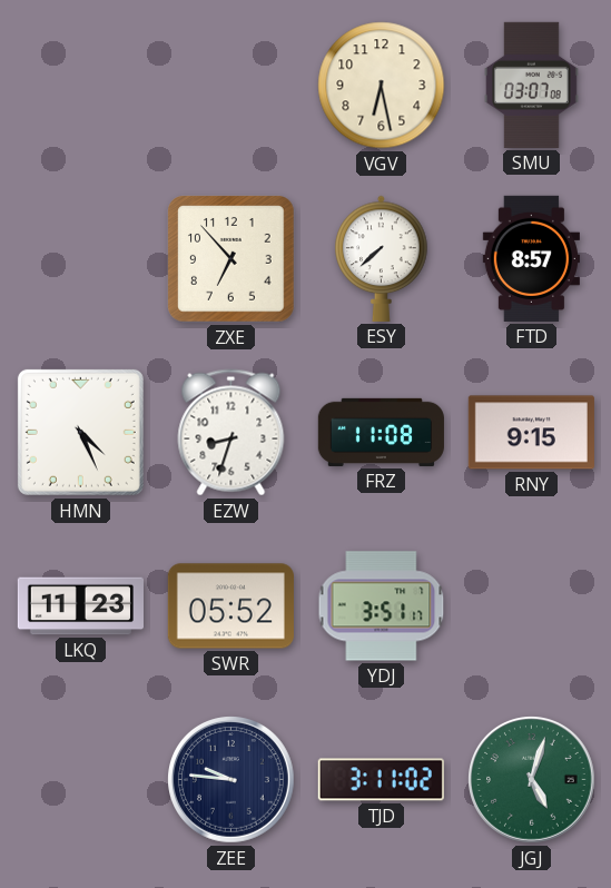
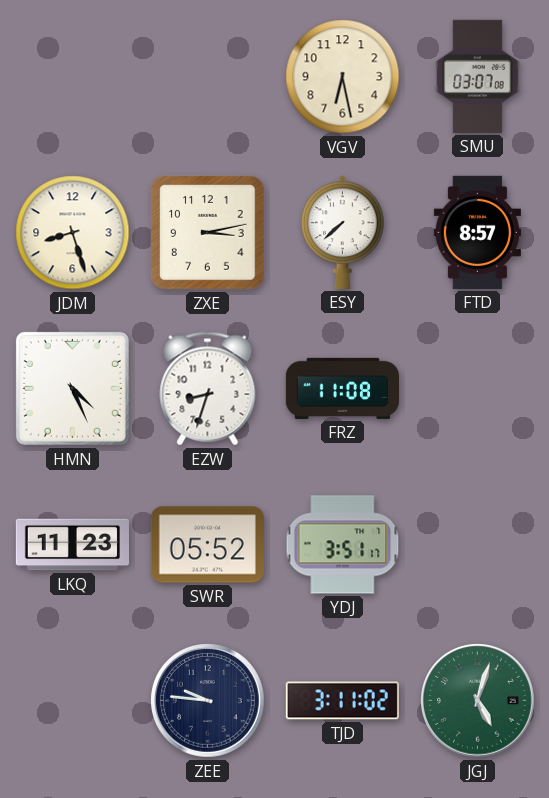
JDM: none -> 8:27
ZXE: 6:53 -> 3:13
RNY: 9:15 -> none
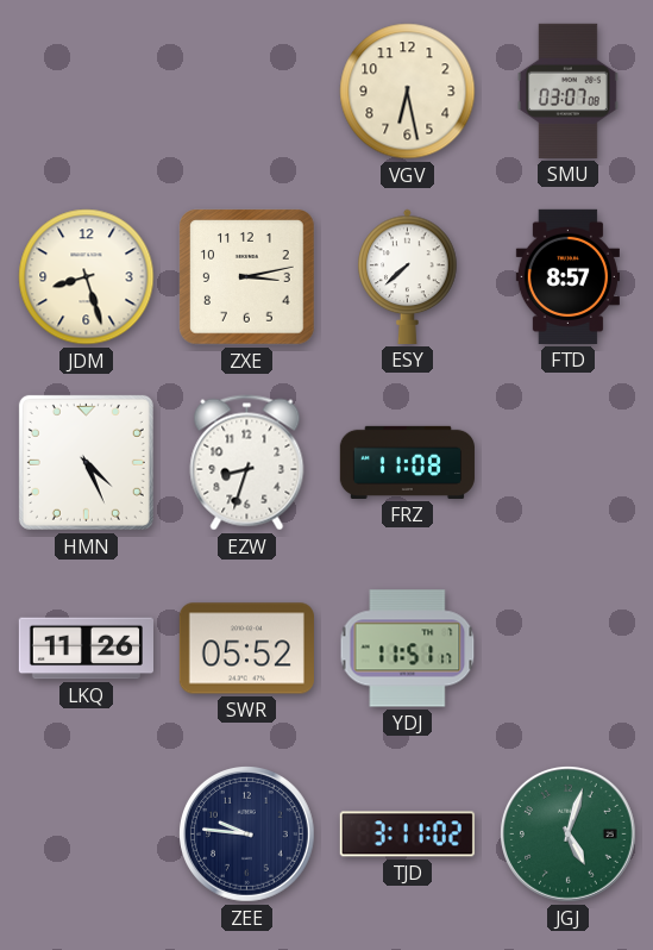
LKQ: 11:23 -> 11:26
YDJ: 3:51 -> 11:51
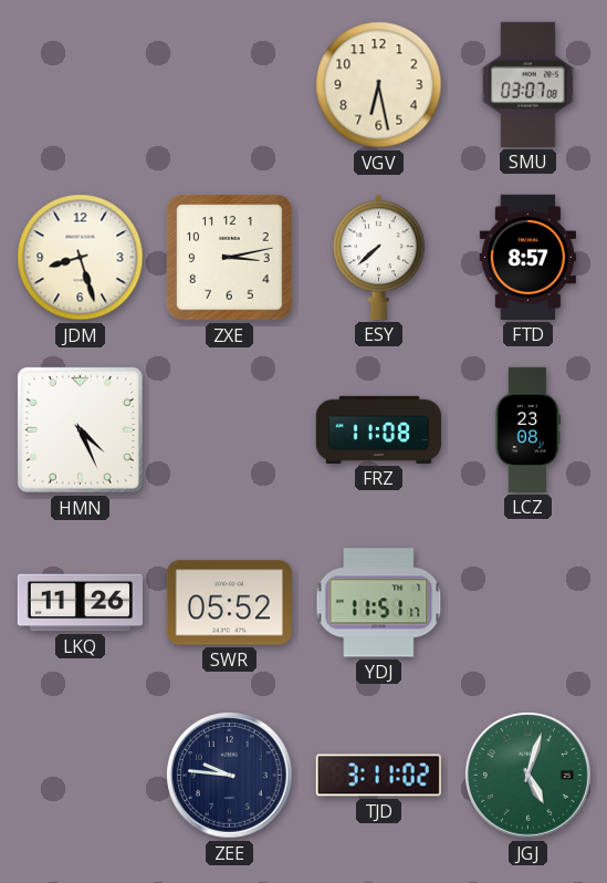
EZW: 8:33 -> none
LCZ: none -> 23:08
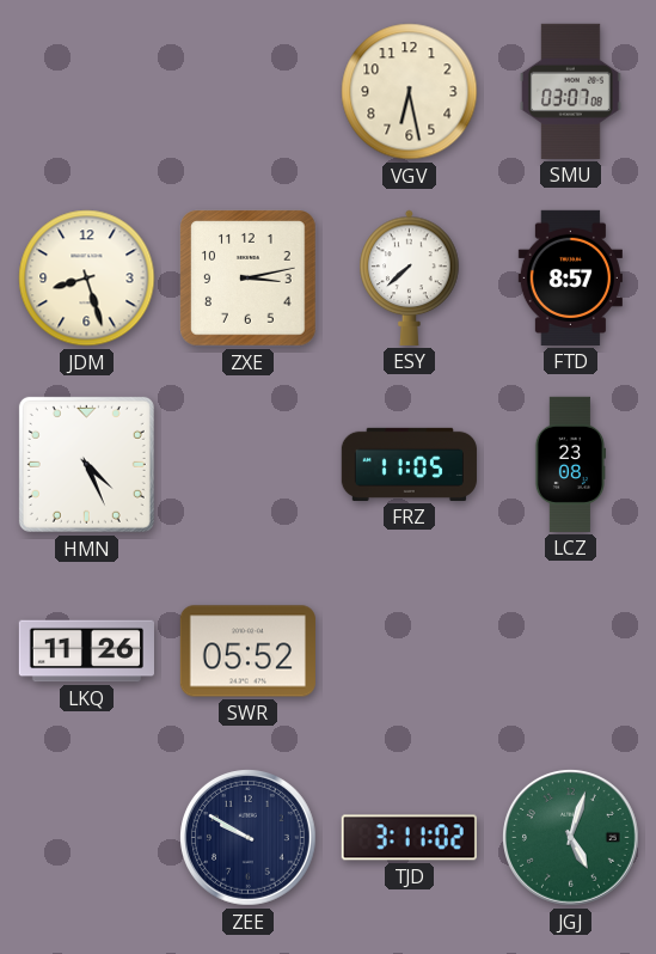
FRZ: 11:08 -> 11:05
YDJ: 11:51 -> none
ZEE: 9:46 -> 9:50
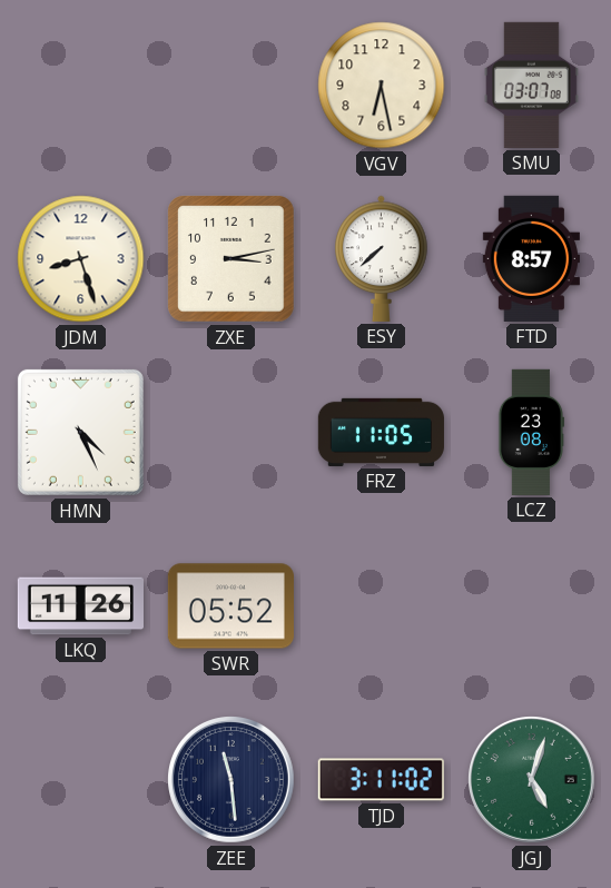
ZEE: 9:50 -> 11:29
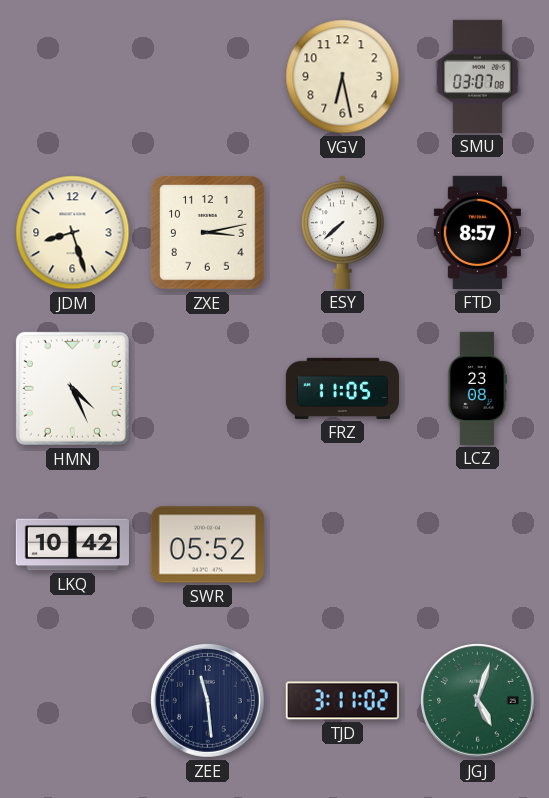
LKQ: 11:26 -> 10:42
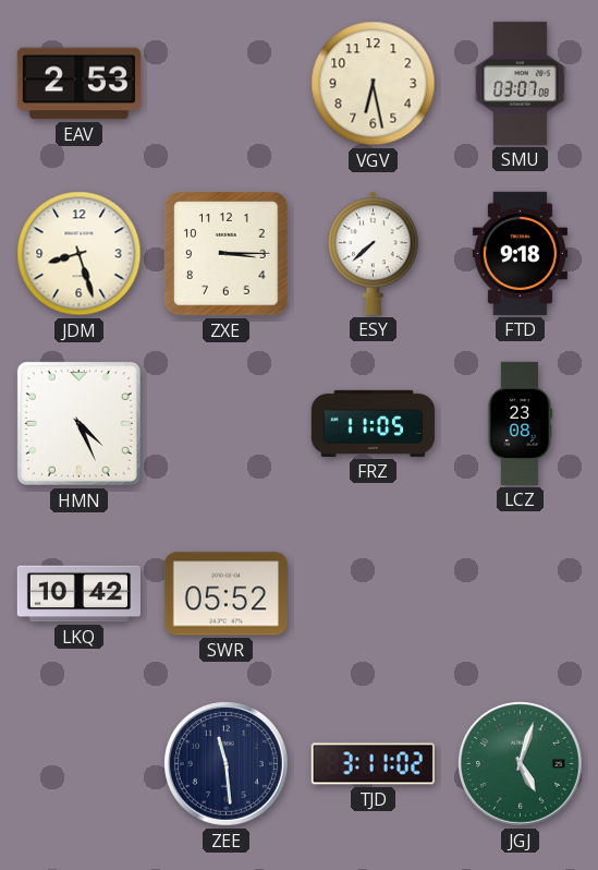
EAV: none -> 2:53
ZXE: 3:13 -> 3:15
FTD: 8:57 -> 9:18
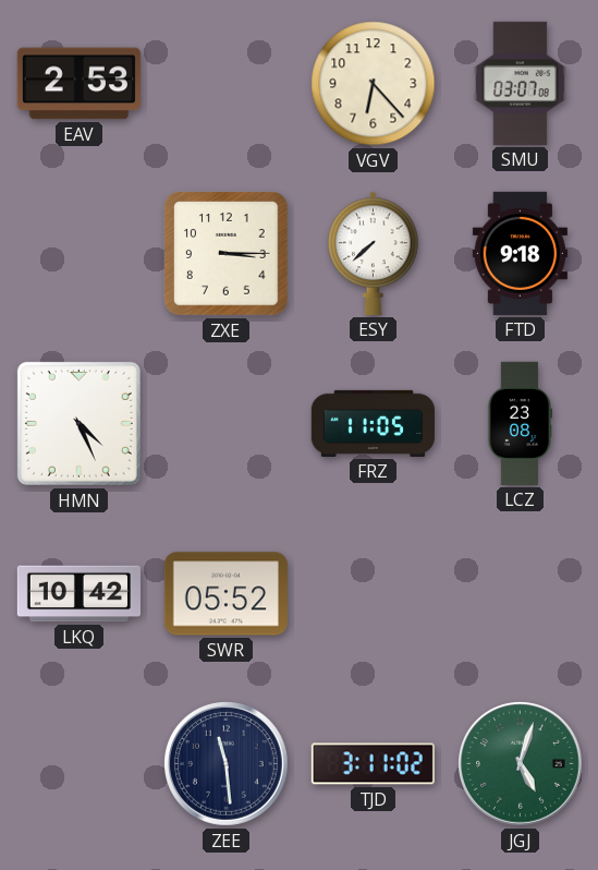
VGV: 6:28 -> 6:23
JDM: 8:27 -> none
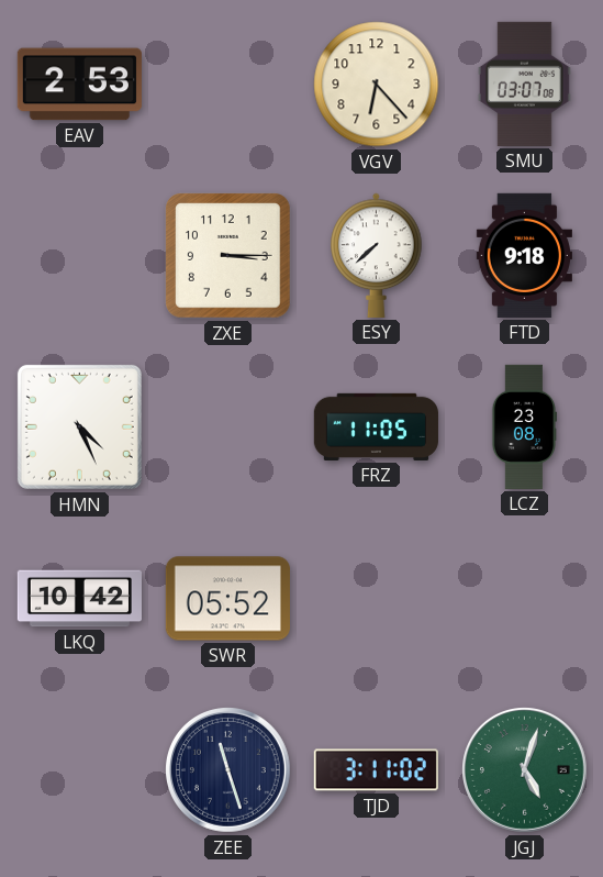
ZEE: 11:29 -> 11:27
